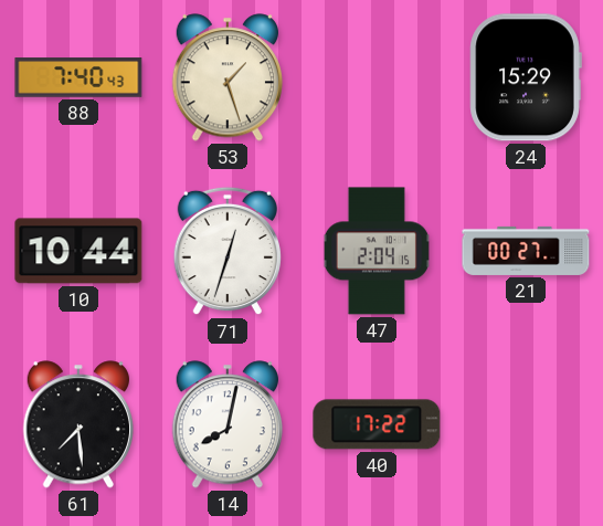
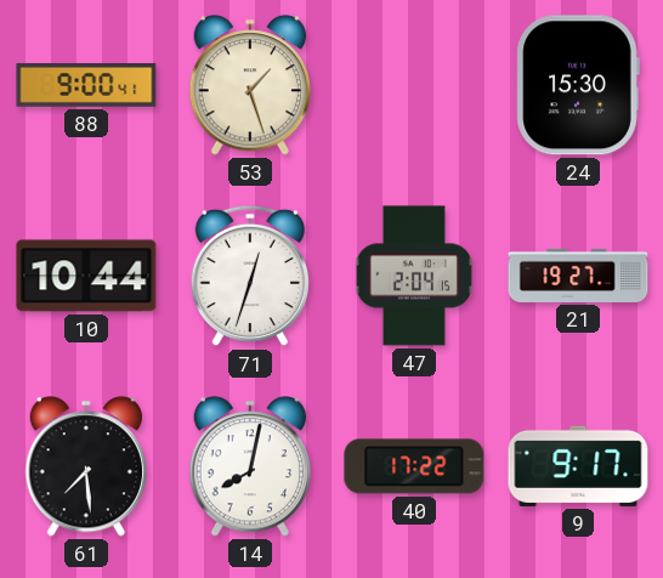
88: 7:40 -> 9:00
24: 15:29 -> 15:30
21: 00:27 -> 19:27
9: none -> 9:17
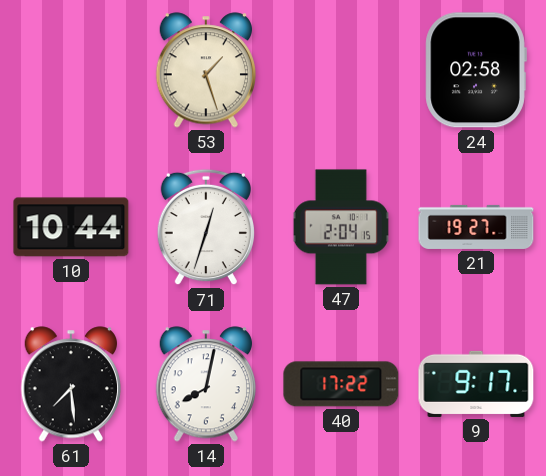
88: 9:00 -> none
24: 15:30 -> 02:58
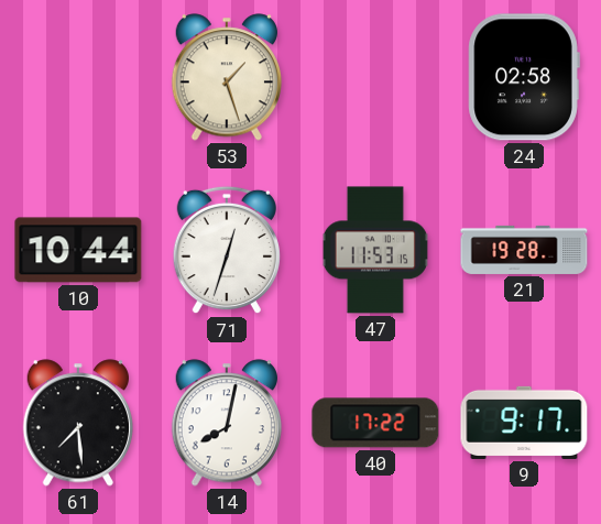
47: 2:04 -> 11:53
21: 19:27 -> 19:28
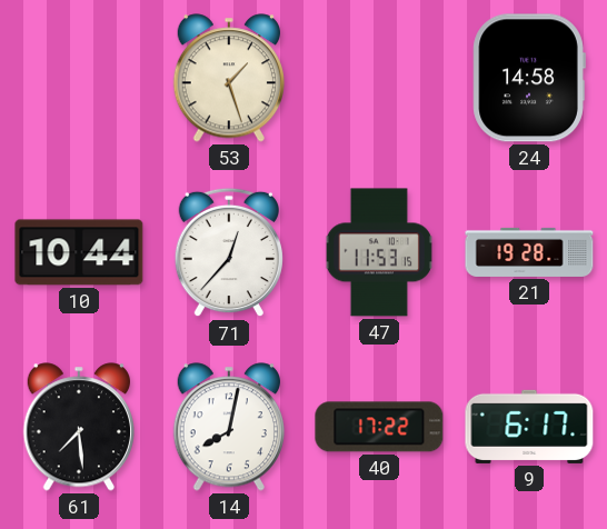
24: 02:58 -> 14:58
71: 12:33 -> 12:37
9: 9:17 -> 6:17
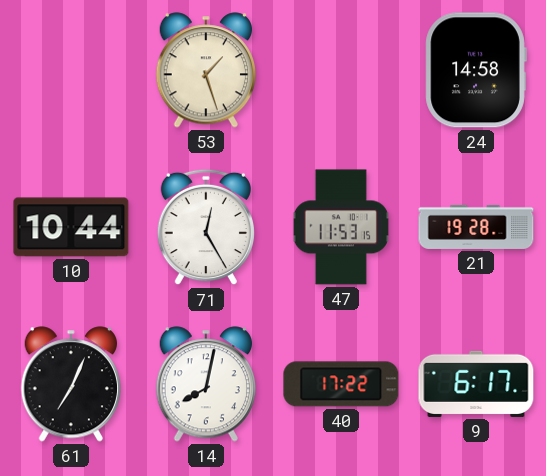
71: 12:37 -> 12:25
61: 7:29 -> 7:04
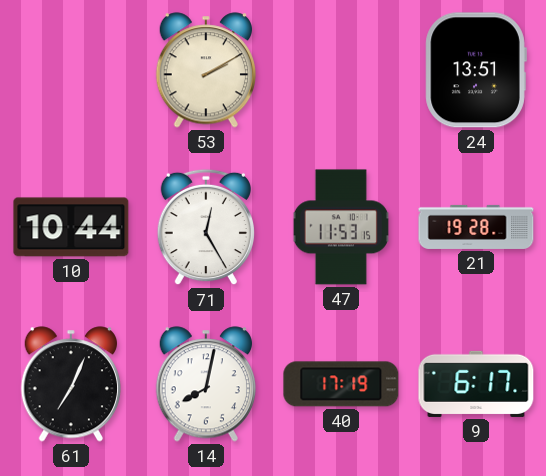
53: 1:27 -> 2:10
24: 14:58 -> 13:51
40: 17:22 -> 17:19
